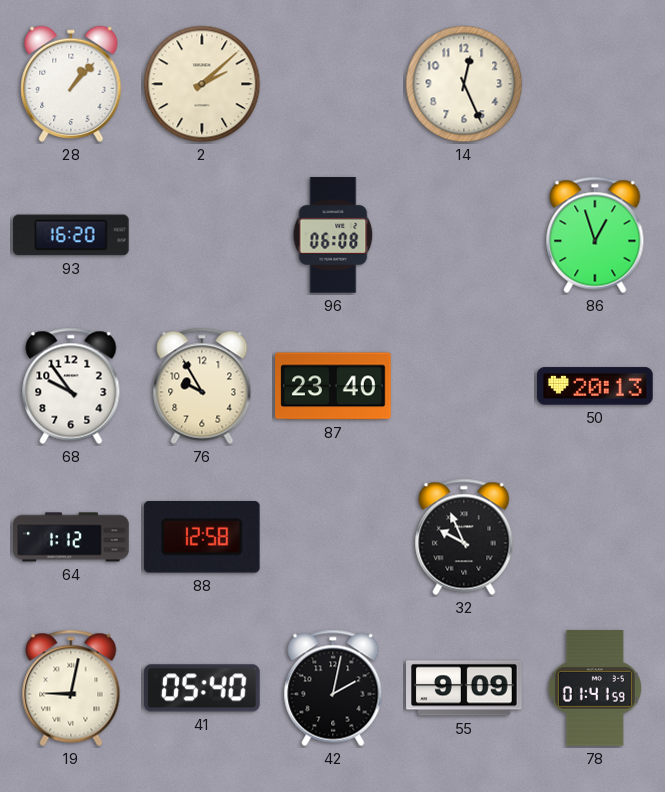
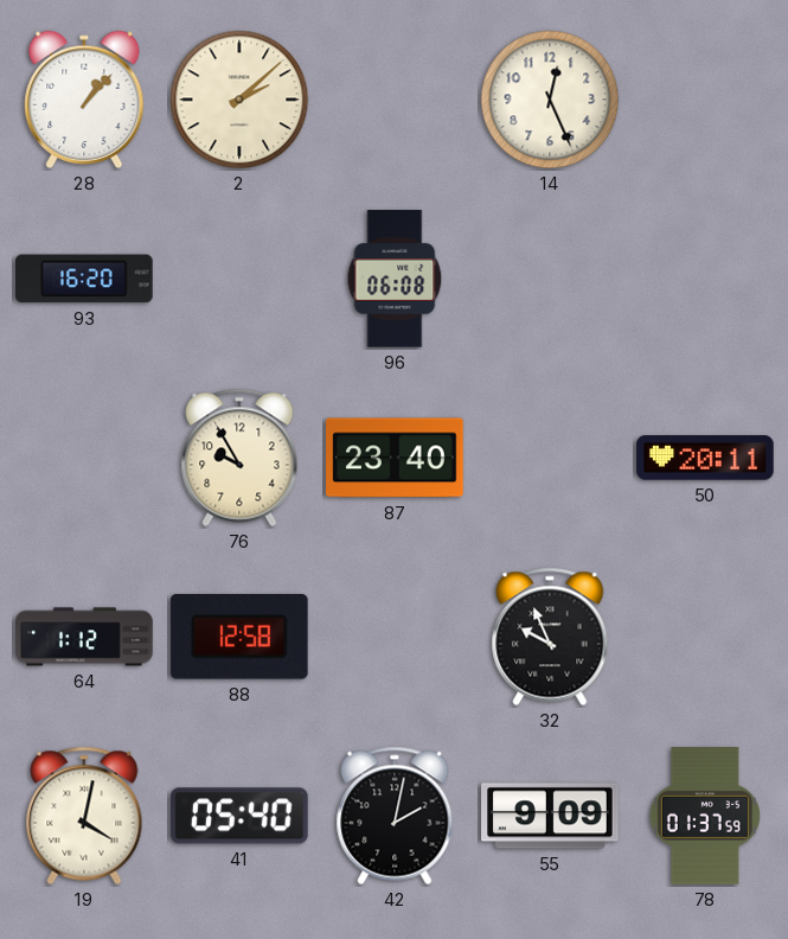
86: 12:57 -> none
68: 9:54 -> none
50: 20:13 -> 20:11
19: 9:02 -> 4:02
78: 01:41 -> 01:37
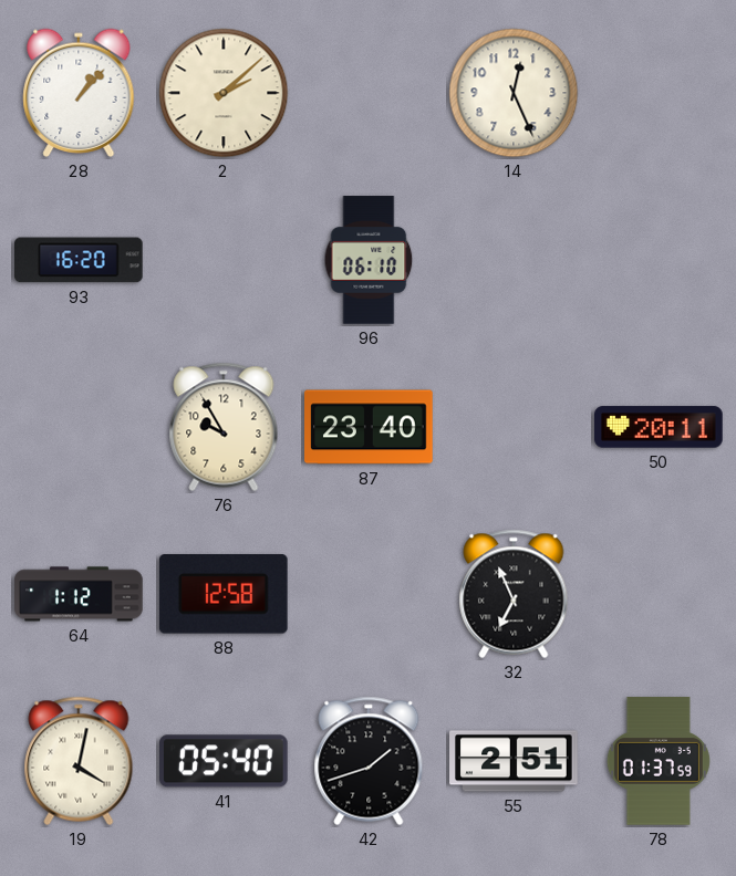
96: 06:08 -> 06:10
32: 9:56 -> 6:56
42: 2:02 -> 1:42
55: 9:09 -> 2:51
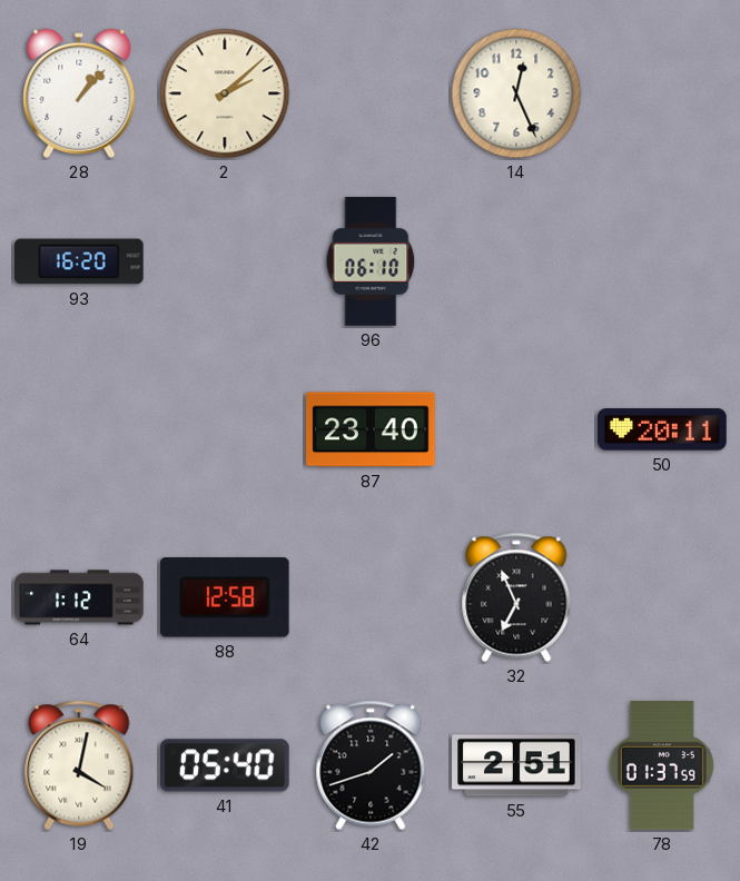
76: 9:55 -> none
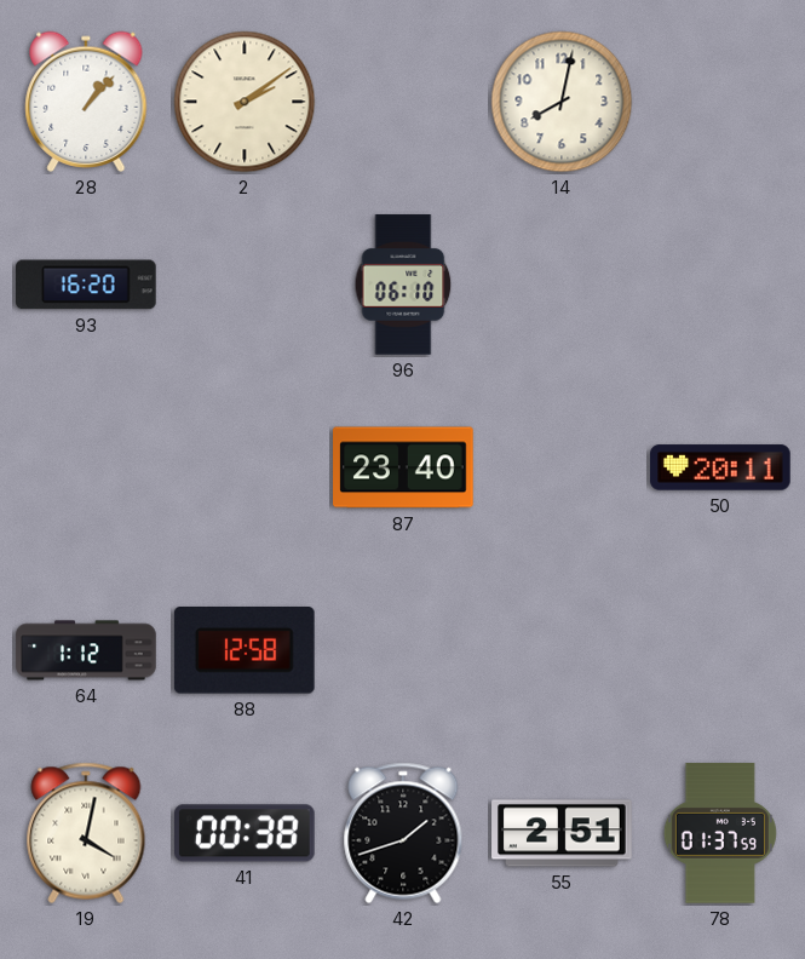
2: 2:08 -> 2:09
14: 12:26 -> 8:02
32: 6:56 -> none
41: 05:40 -> 00:38
